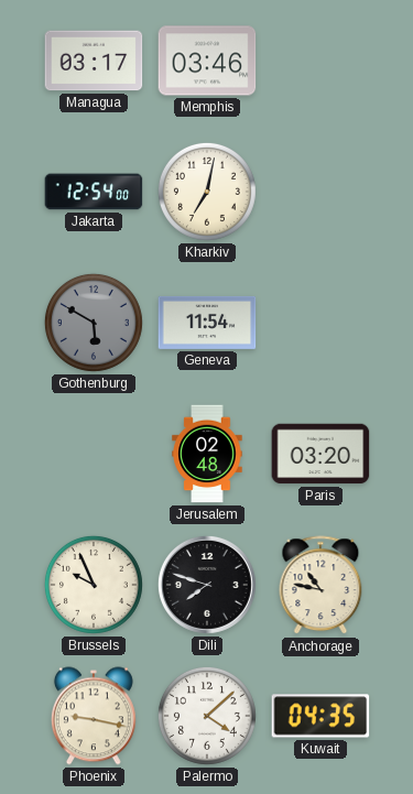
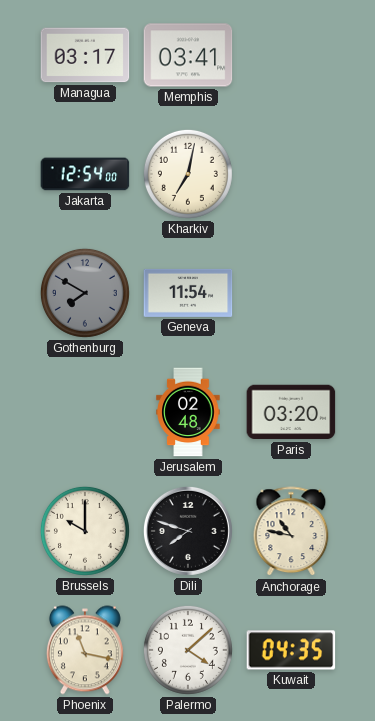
Memphis: 03:46 -> 03:41
Gothenburg: 5:50 -> 7:50
Brussels: 9:56 -> 10:00
Phoenix: 9:17 -> 11:17
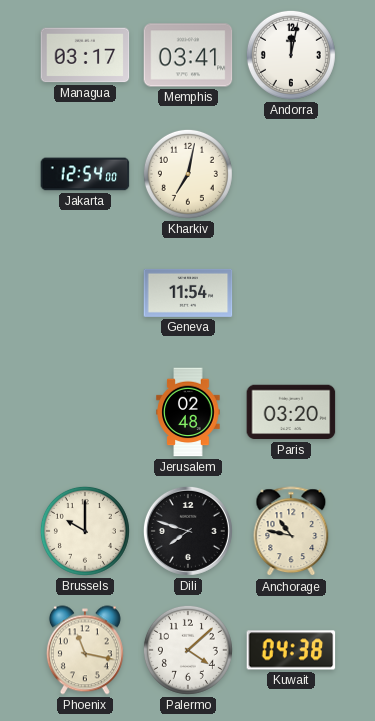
Andorra: none -> 12:02
Gothenburg: 7:50 -> none
Kuwait: 04:35 -> 04:38
